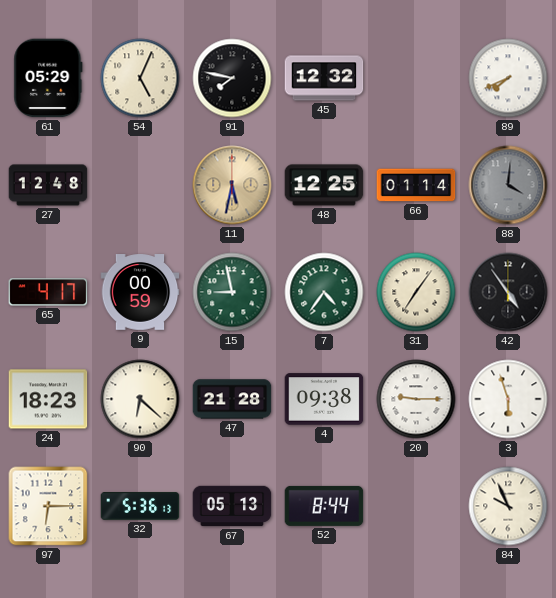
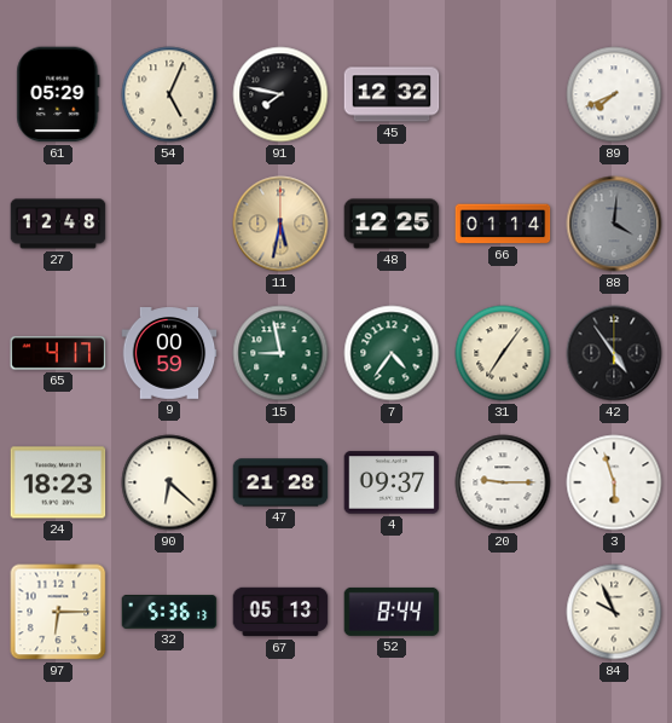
4: 09:38 -> 09:37
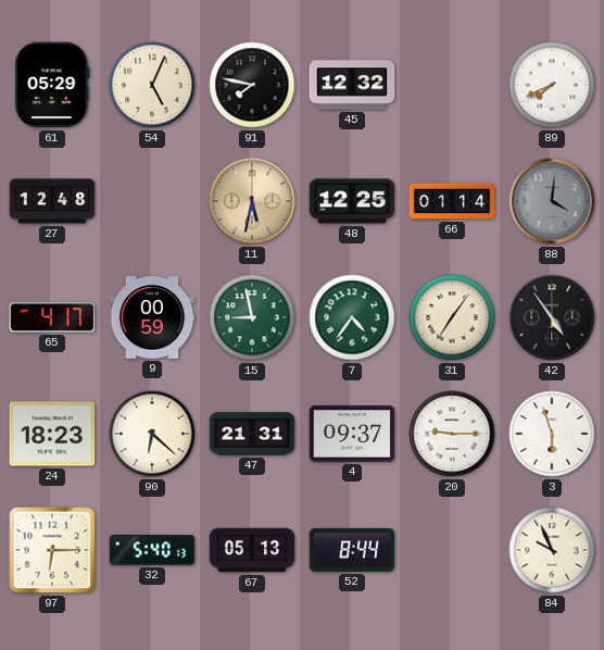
47: 21:28 -> 21:31
32: 5:36 -> 5:40
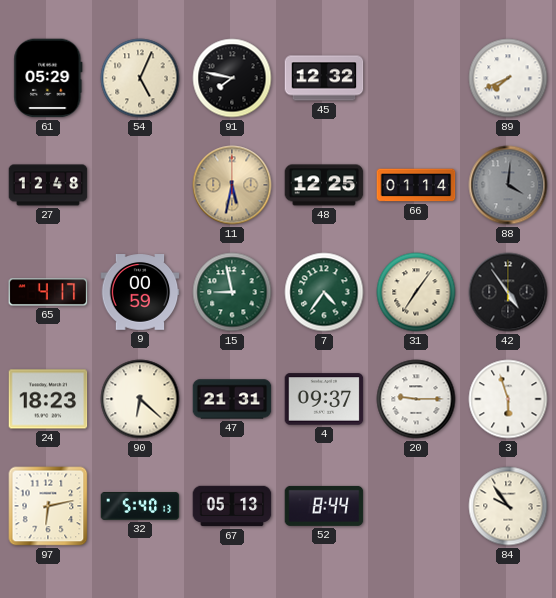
97: 6:15 -> 6:13
84: 9:56 -> 9:54
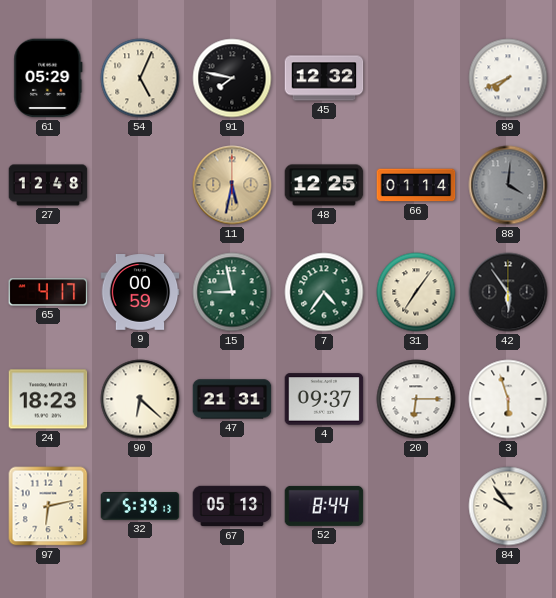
42: 4:54 -> 5:54
20: 9:15 -> 6:15
32: 5:40 -> 5:39
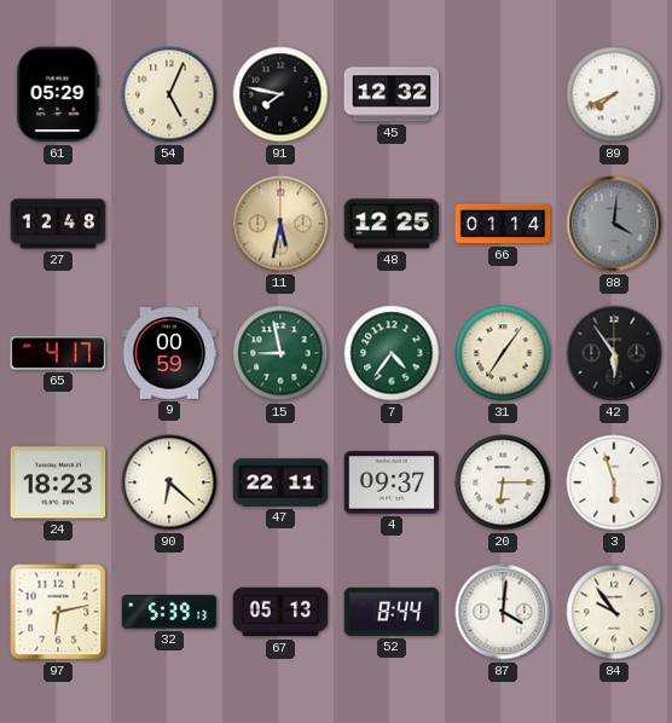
47: 21:31 -> 22:11
87: none -> 4:01
